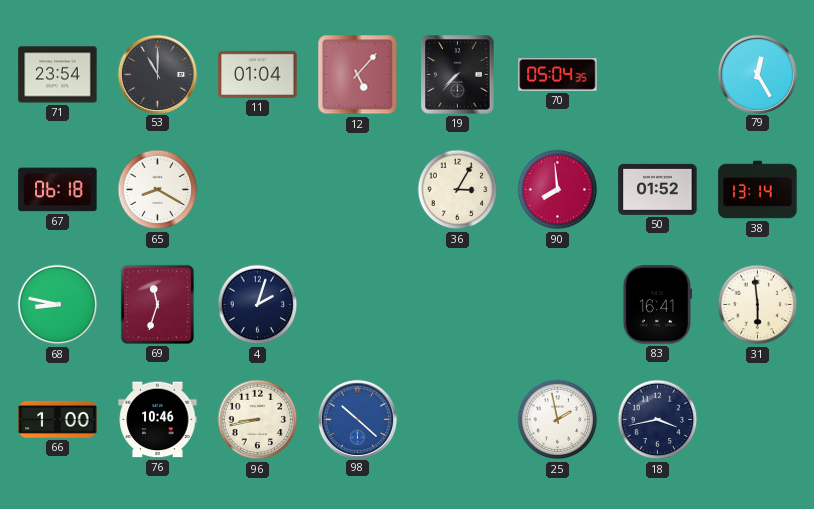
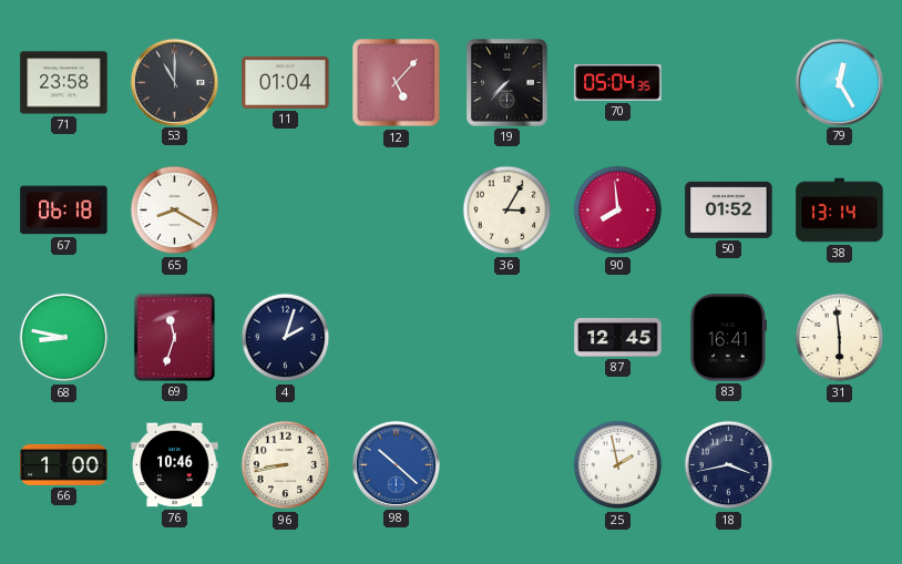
71: 23:54 -> 23:58
87: none -> 12:45
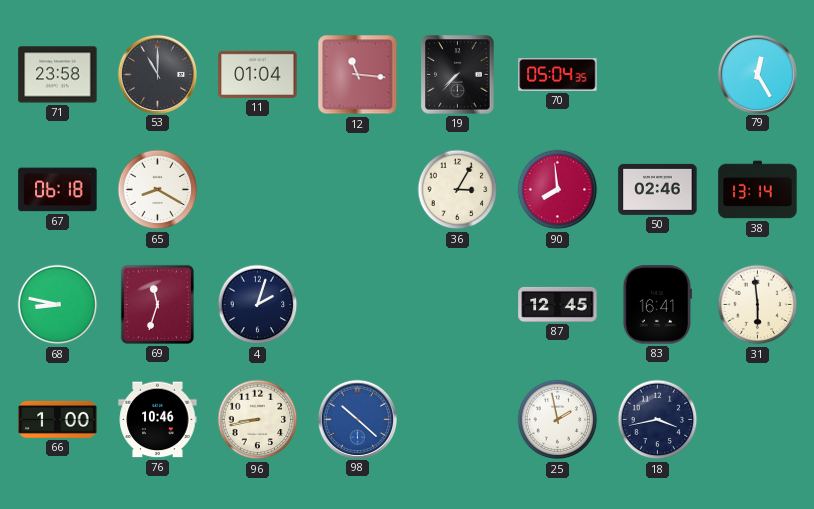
12: 5:07 -> 11:16
50: 01:52 -> 02:46
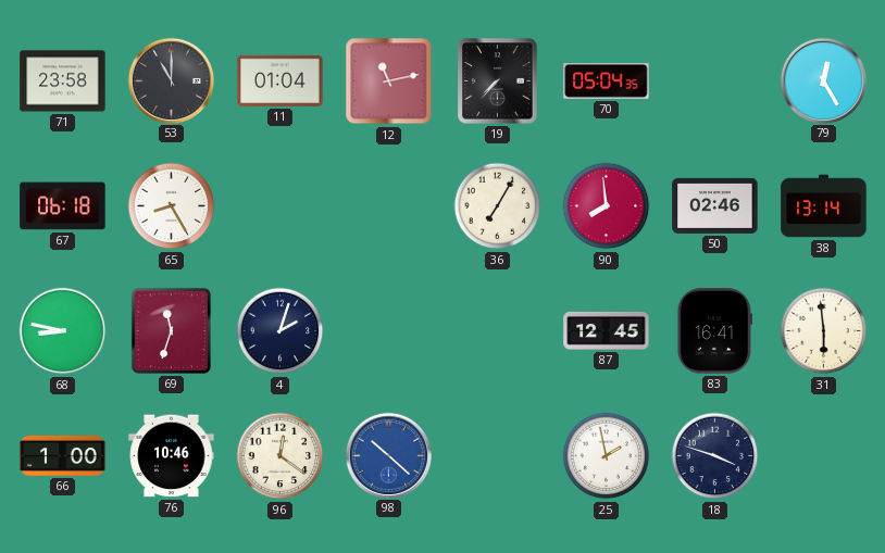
12: 11:16 -> 11:13
65: 8:20 -> 8:25
36: 3:05 -> 7:05
96: 8:43 -> 12:21
18: 3:43 -> 3:48
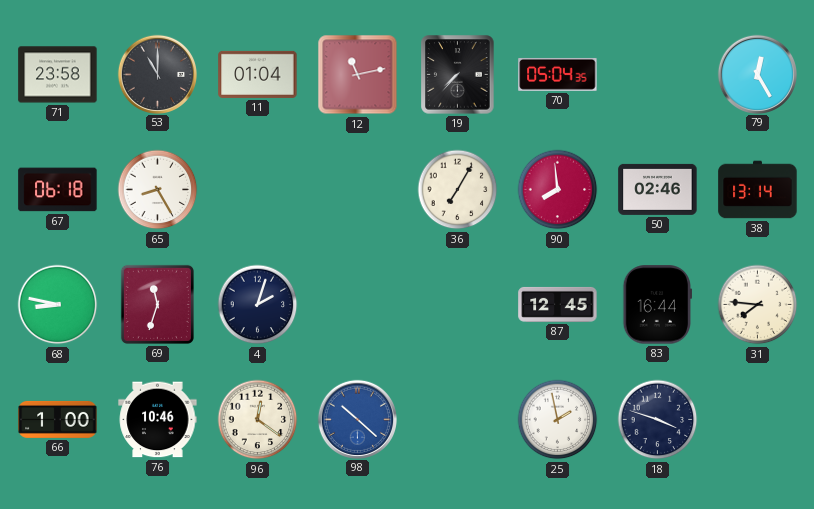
83: 16:41 -> 16:44
31: 5:59 -> 7:46
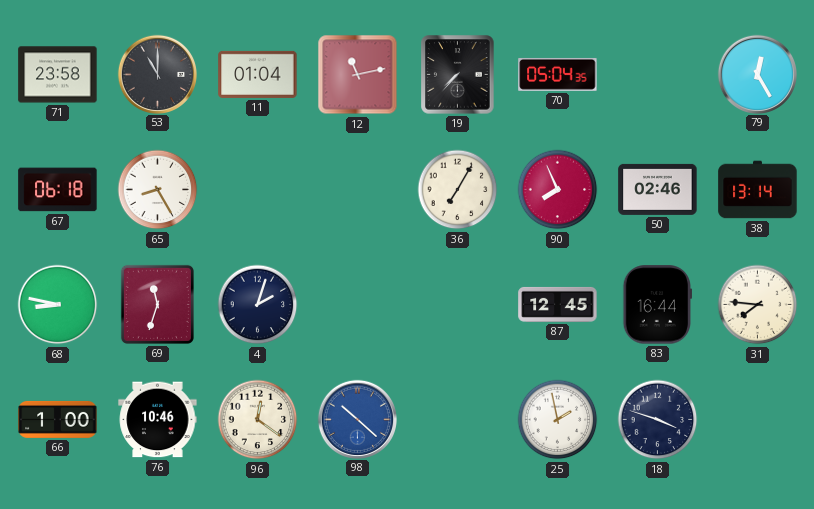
90: 7:59 -> 7:56
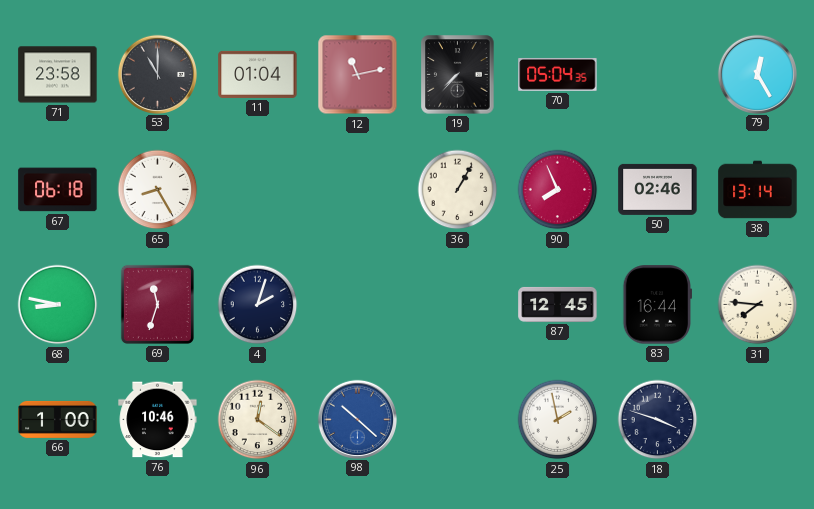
36: 7:05 -> 1:05
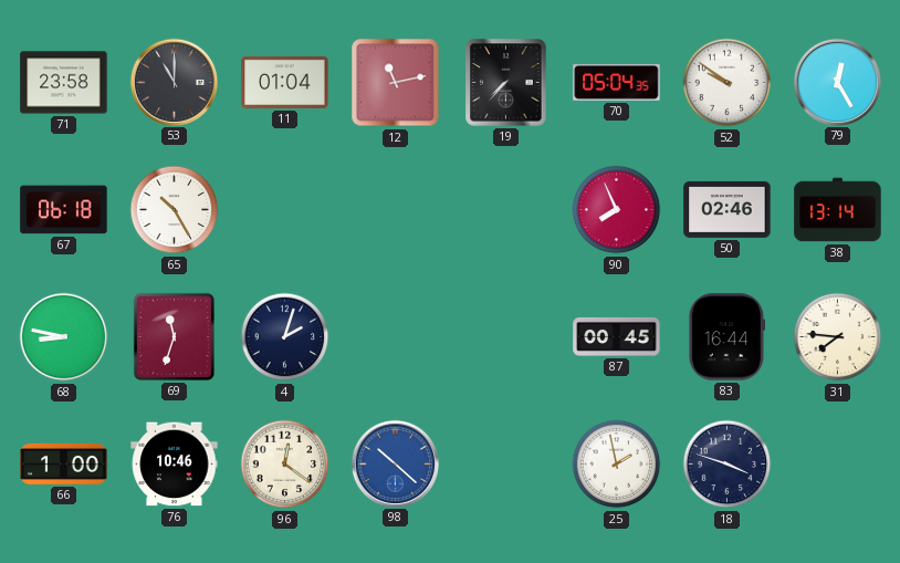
52: none -> 9:51
65: 8:25 -> 10:25
36: 1:05 -> none
87: 12:45 -> 00:45
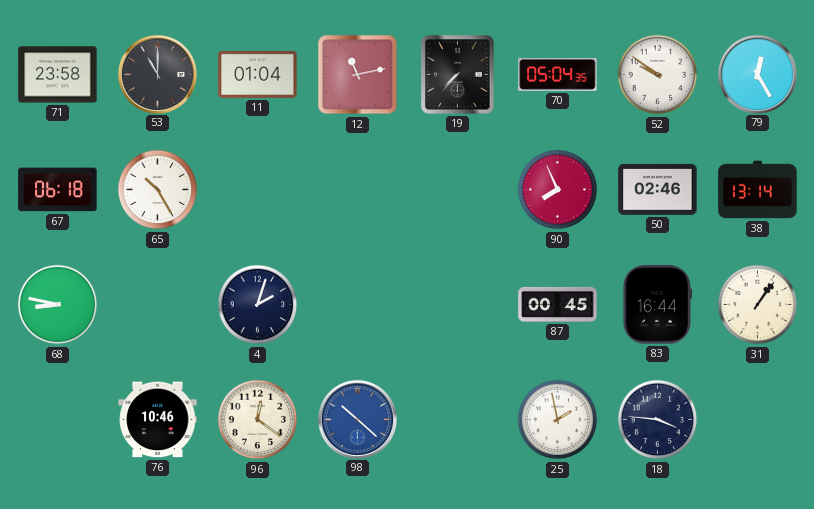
69: 11:33 -> none
31: 7:46 -> 1:06
66: 1:00 -> none
18: 3:48 -> 3:46
